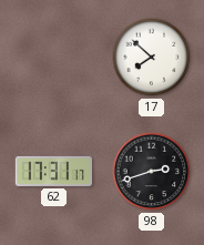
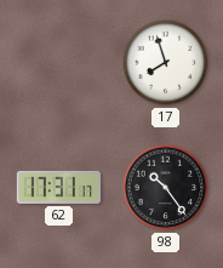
17: 7:52 -> 7:57
98: 2:42 -> 10:24
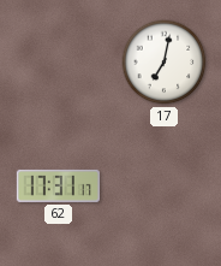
17: 7:57 -> 7:02
98: 10:24 -> none
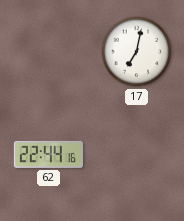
62: 17:31 -> 22:44
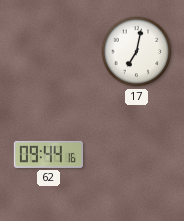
62: 22:44 -> 09:44
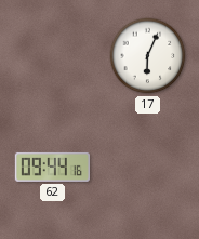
17: 7:02 -> 6:04
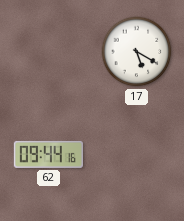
17: 6:04 -> 5:20
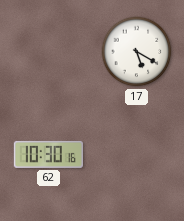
62: 09:44 -> 10:30
